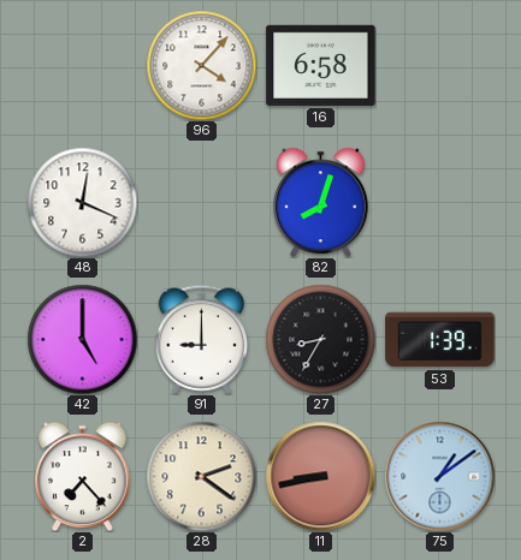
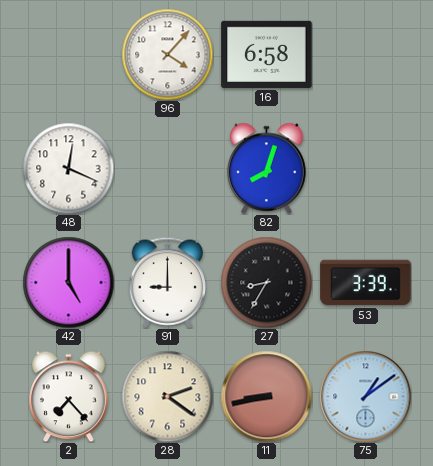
53: 1:39 -> 3:39
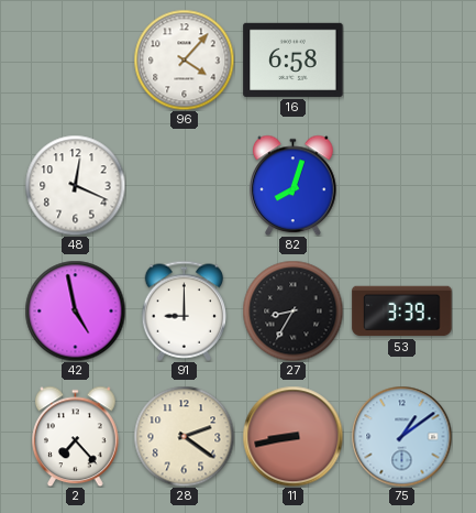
42: 5:00 -> 4:58
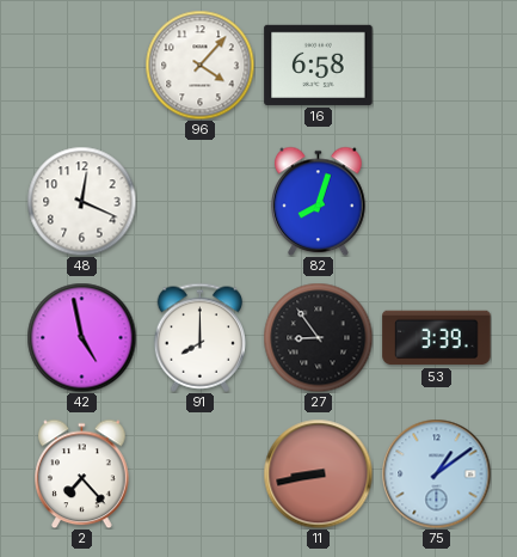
91: 9:00 -> 8:00
27: 8:35 -> 8:54
28: 2:21 -> none
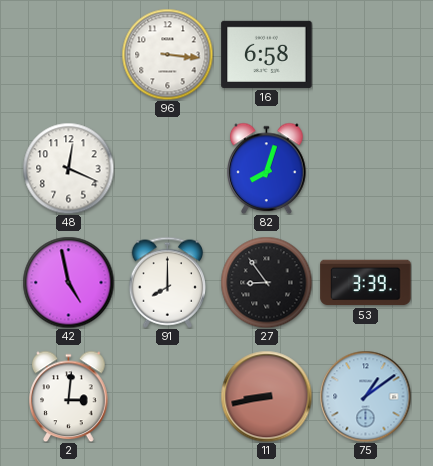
96: 4:07 -> 3:16
2: 7:23 -> 3:01
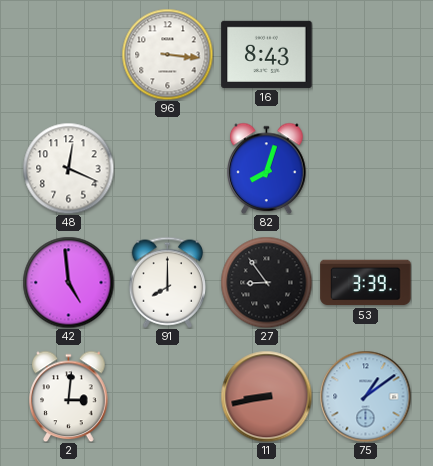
16: 6:58 -> 8:43
42: 4:58 -> 4:59
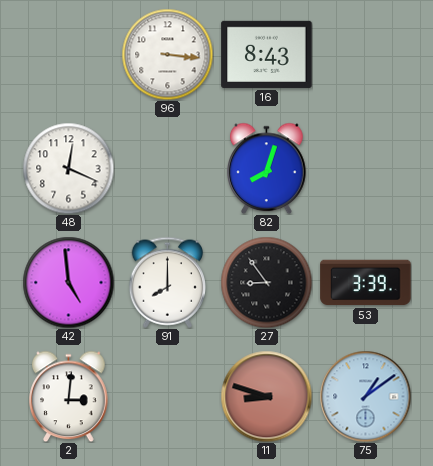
11: 8:43 -> 8:48
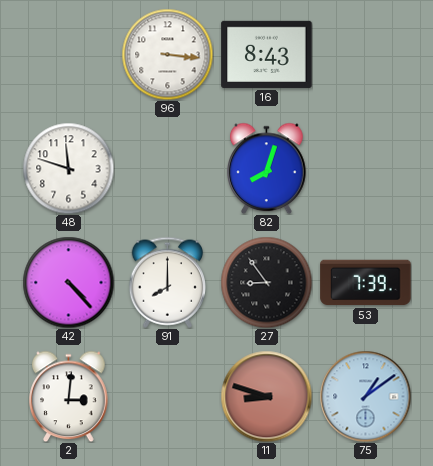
48: 12:19 -> 11:48
42: 4:59 -> 4:23
53: 3:39 -> 7:39
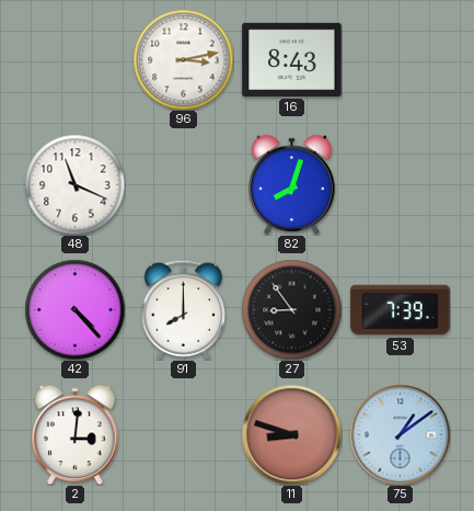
96: 3:16 -> 3:13
48: 11:48 -> 11:19
